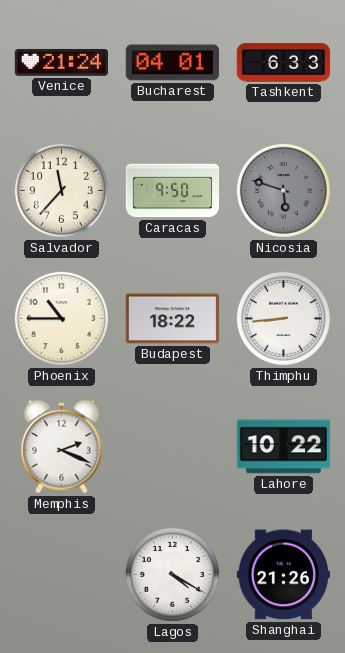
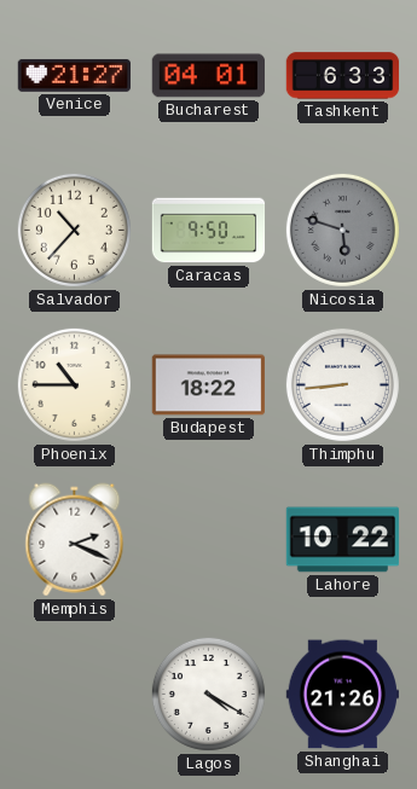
Venice: 21:24 -> 21:27
Salvador: 11:37 -> 10:37
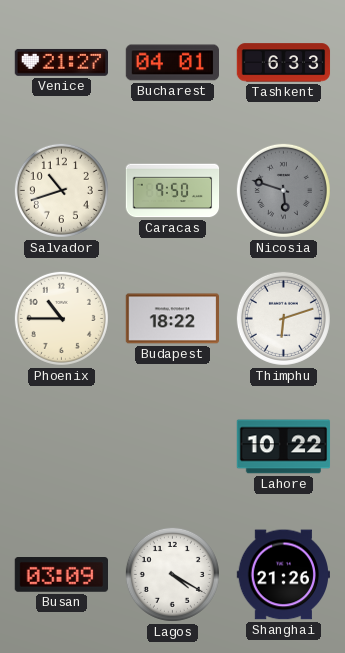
Salvador: 10:37 -> 10:42
Thimphu: 8:44 -> 6:12
Memphis: 2:19 -> none
Busan: none -> 03:09
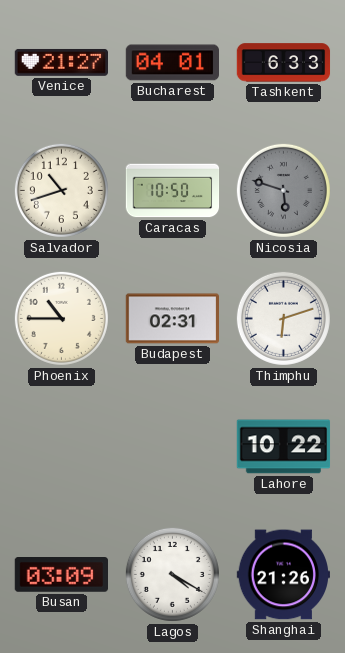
Caracas: 9:50 -> 10:50
Budapest: 18:22 -> 02:31
